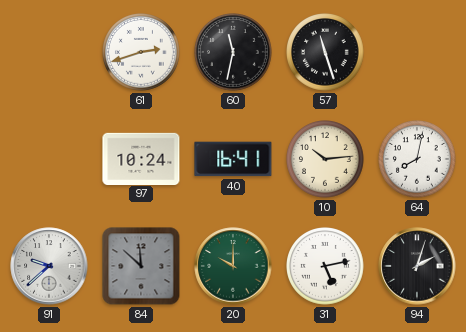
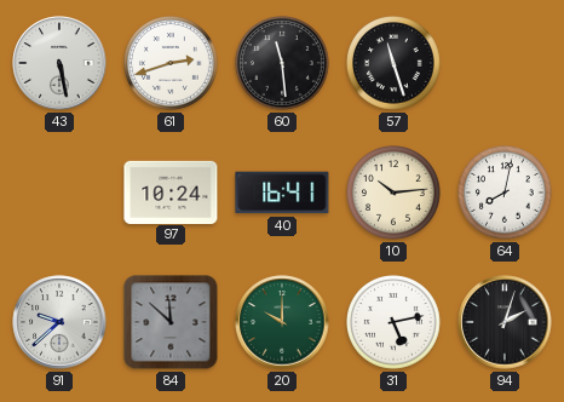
43: none -> 5:28
60: 11:32 -> 11:29
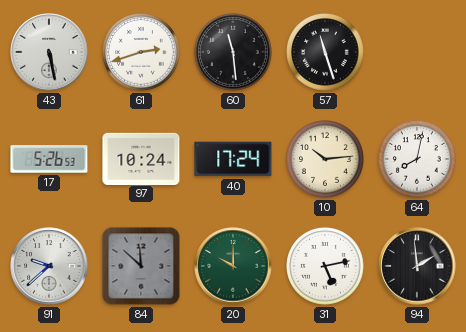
17: none -> 5:26
40: 16:41 -> 17:24
94: 2:03 -> 1:59
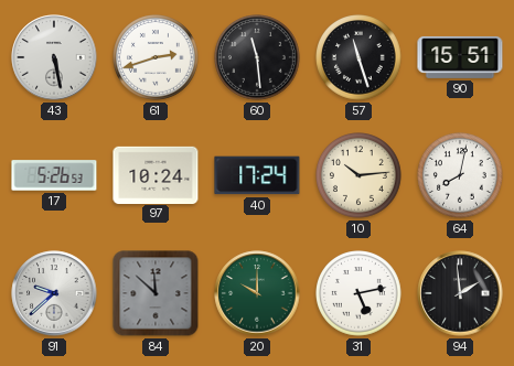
90: none -> 15:51
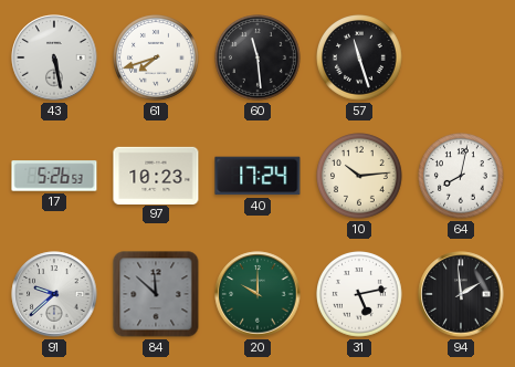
61: 2:42 -> 7:42
90: 15:51 -> none
97: 10:24 -> 10:23
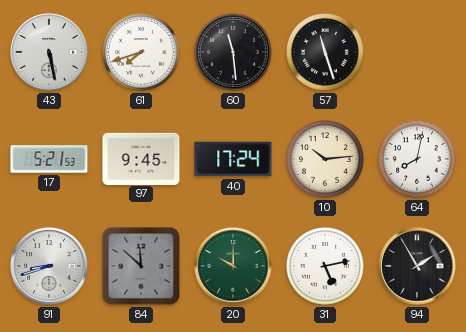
17: 5:26 -> 5:21
97: 10:23 -> 9:45
91: 9:38 -> 8:42
94: 1:59 -> 1:55
